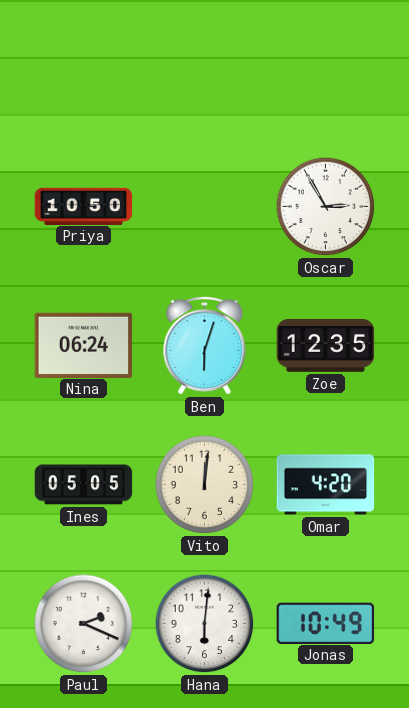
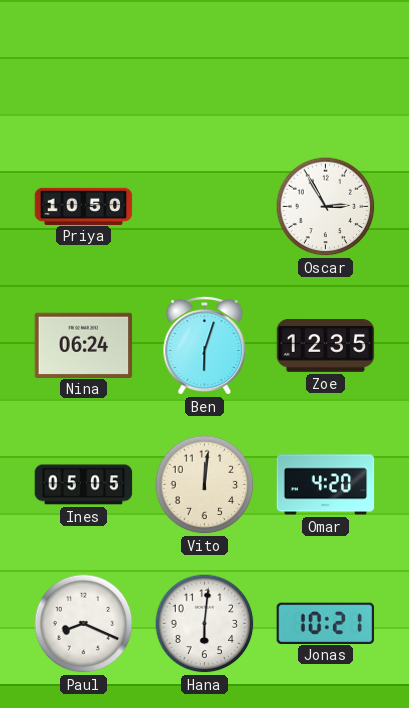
Paul: 2:19 -> 8:19
Jonas: 10:49 -> 10:21
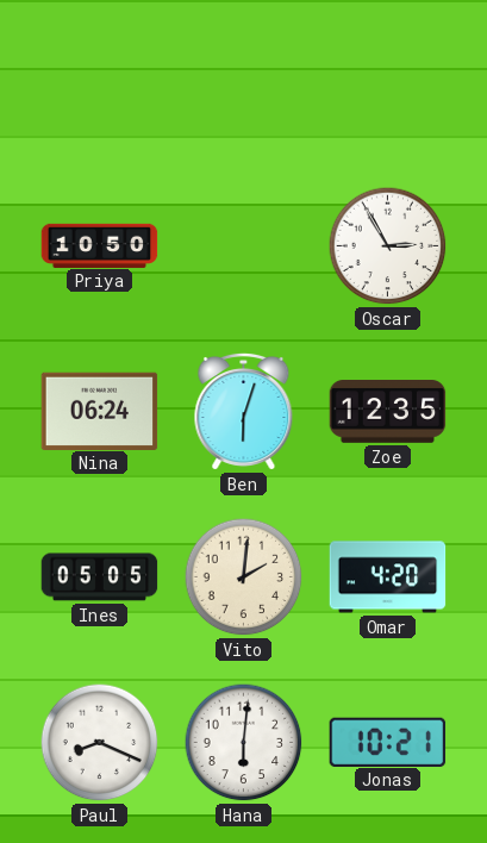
Vito: 12:01 -> 2:01
